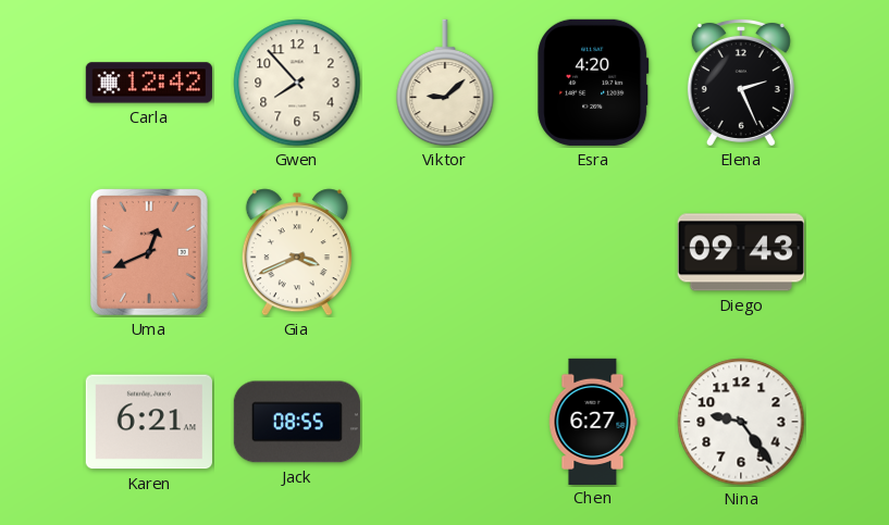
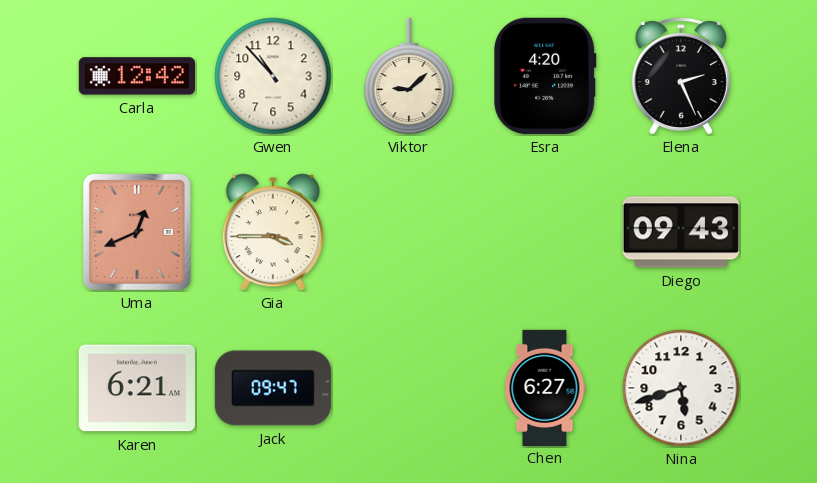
Gwen: 7:53 -> 10:53
Gia: 3:41 -> 3:45
Jack: 08:55 -> 09:47
Nina: 9:24 -> 5:42
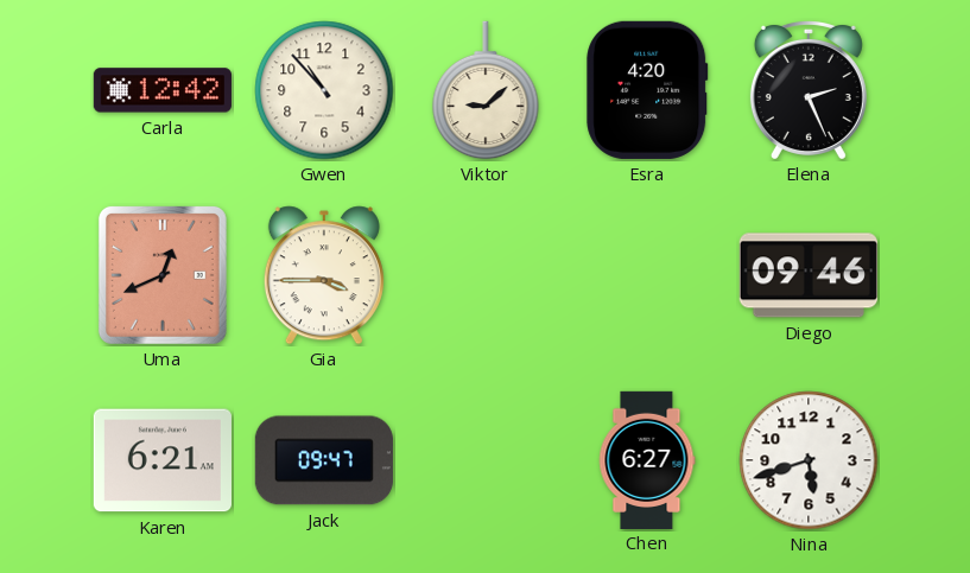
Diego: 09:43 -> 09:46
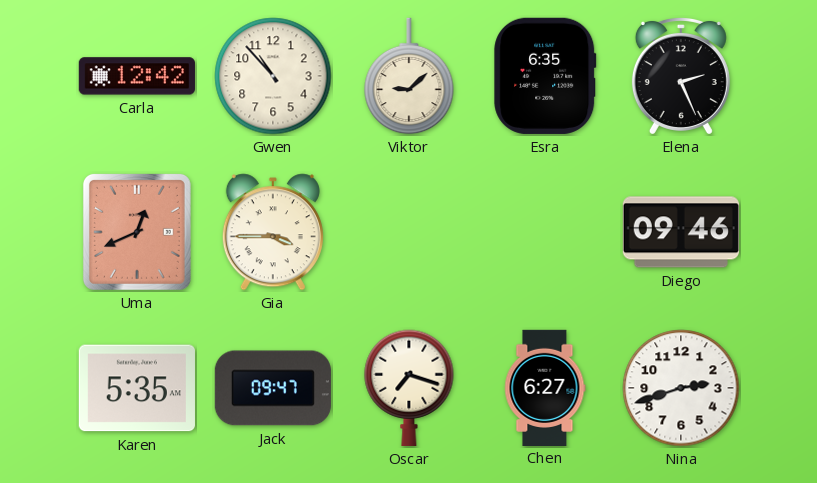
Esra: 4:20 -> 6:35
Karen: 6:21 -> 5:35
Oscar: none -> 7:18
Nina: 5:42 -> 2:42
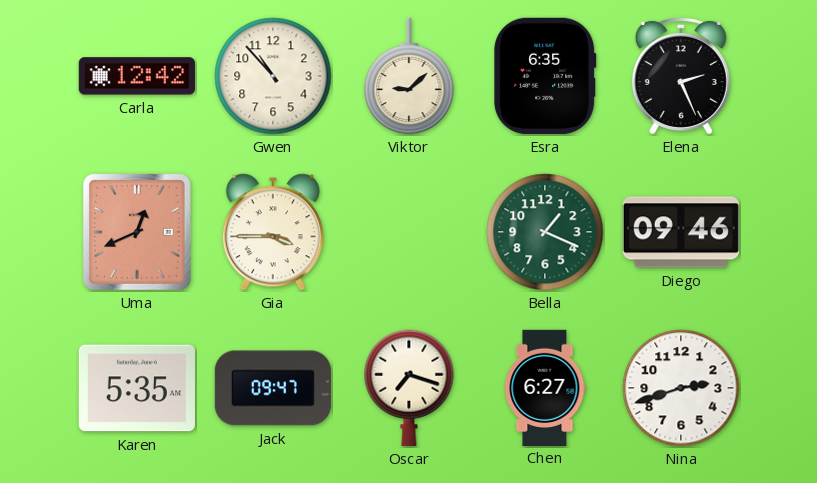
Bella: none -> 1:19
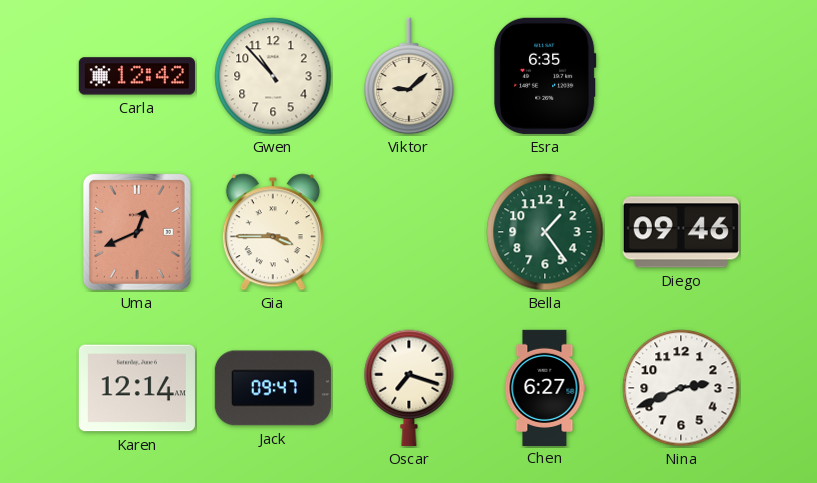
Elena: 2:26 -> none
Bella: 1:19 -> 1:24
Karen: 5:35 -> 12:14
Nina: 2:42 -> 2:41
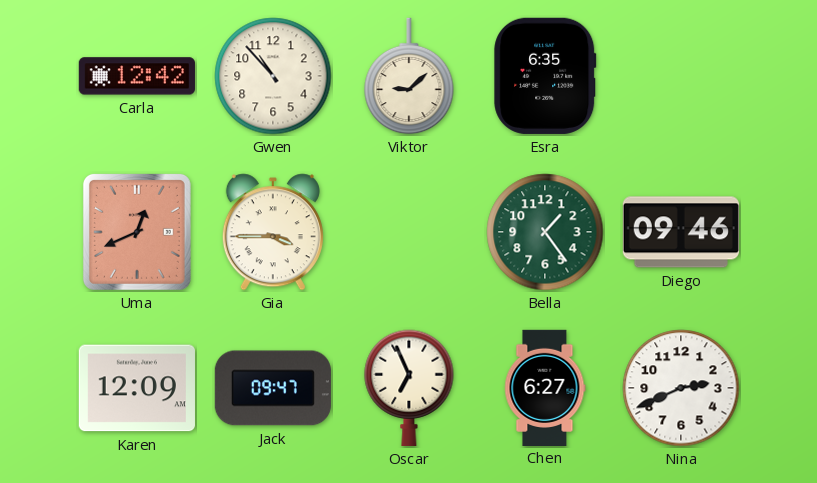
Karen: 12:14 -> 12:09
Oscar: 7:18 -> 6:56
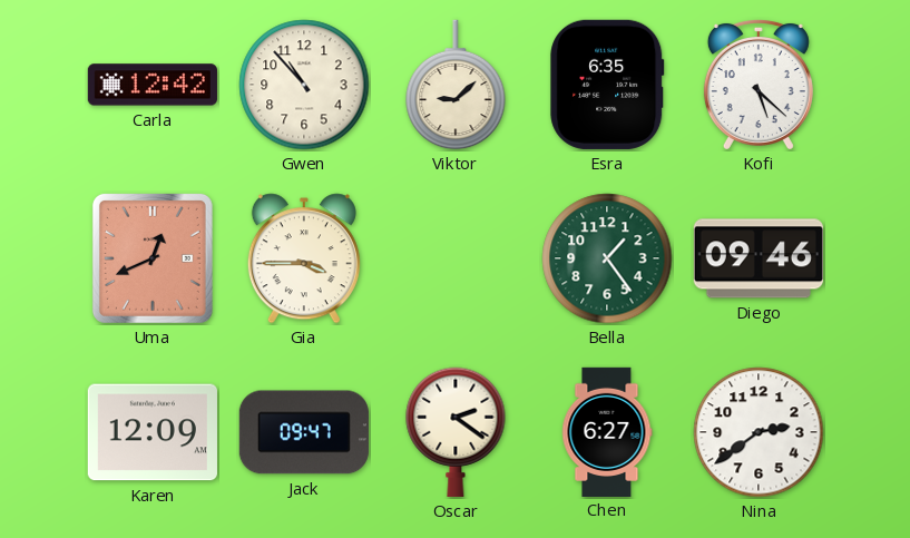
Kofi: none -> 5:22
Oscar: 6:56 -> 2:21
Nina: 2:41 -> 2:39
